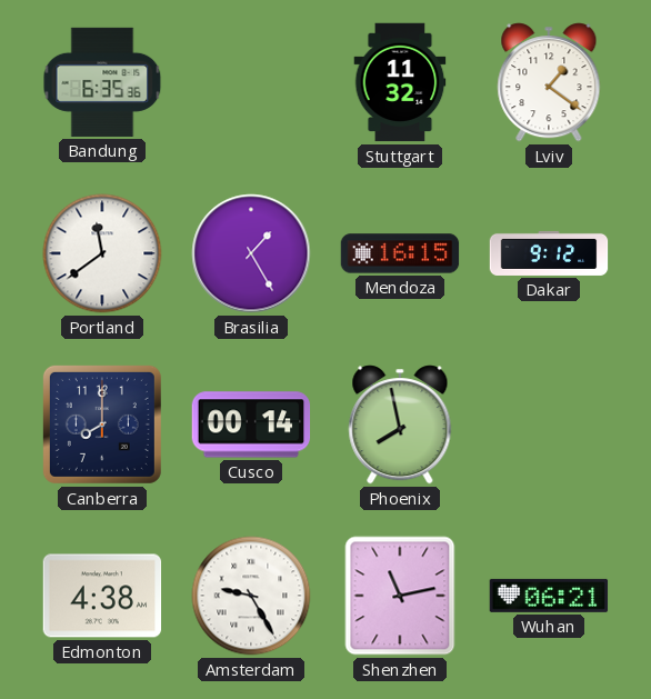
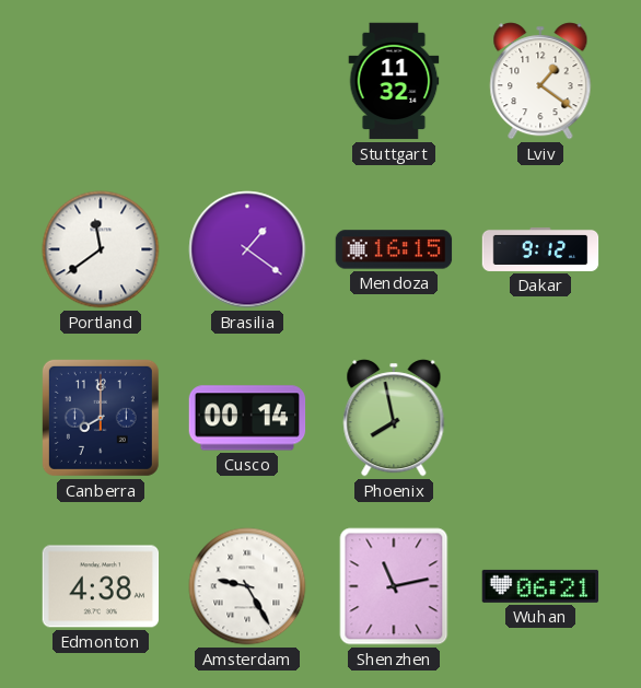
Bandung: 6:35 -> none
Brasilia: 1:25 -> 1:21
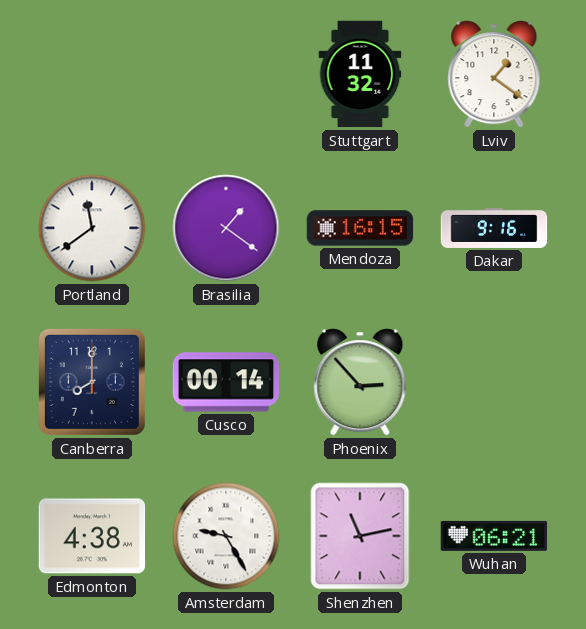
Dakar: 9:12 -> 9:16
Phoenix: 7:58 -> 2:53
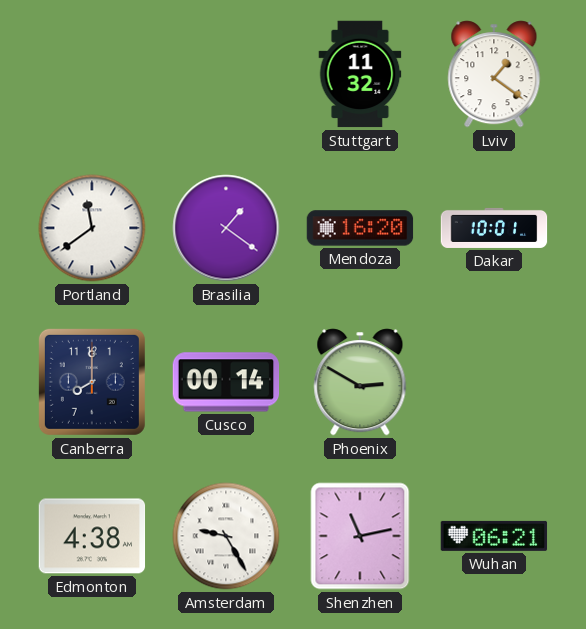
Mendoza: 16:15 -> 16:20
Dakar: 9:16 -> 10:01
Phoenix: 2:53 -> 2:50
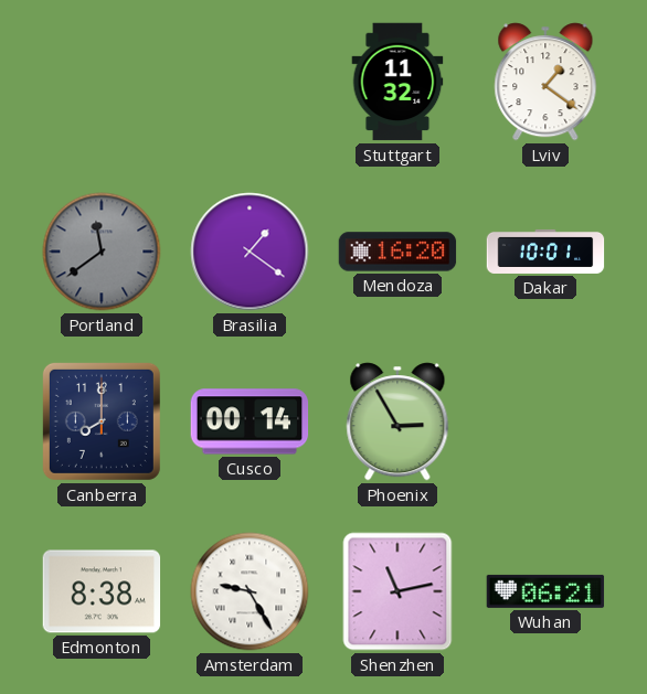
Portland dial: white -> grey
Phoenix: 2:50 -> 2:55
Edmonton: 4:38 -> 8:38
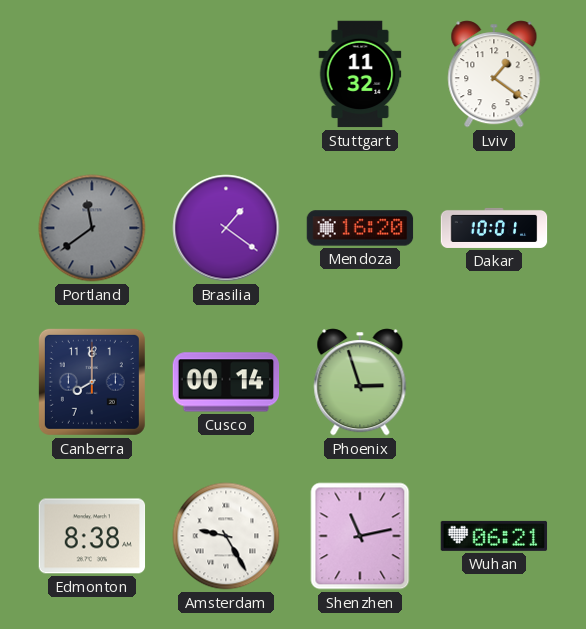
Phoenix: 2:55 -> 2:57
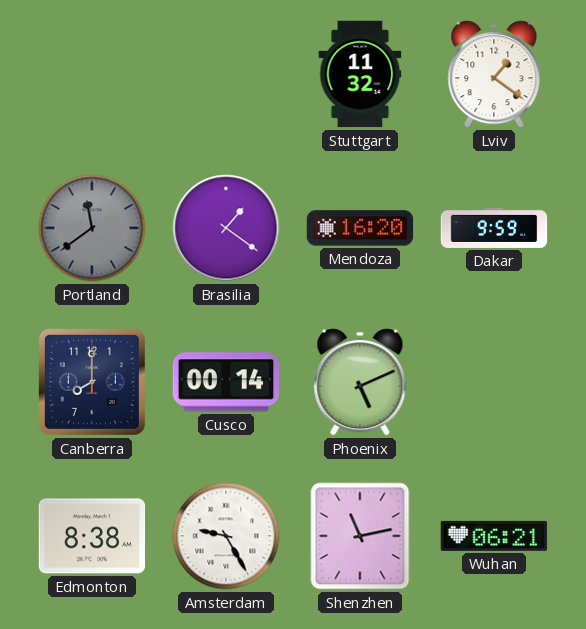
Dakar: 10:01 -> 9:59
Phoenix: 2:57 -> 5:11
